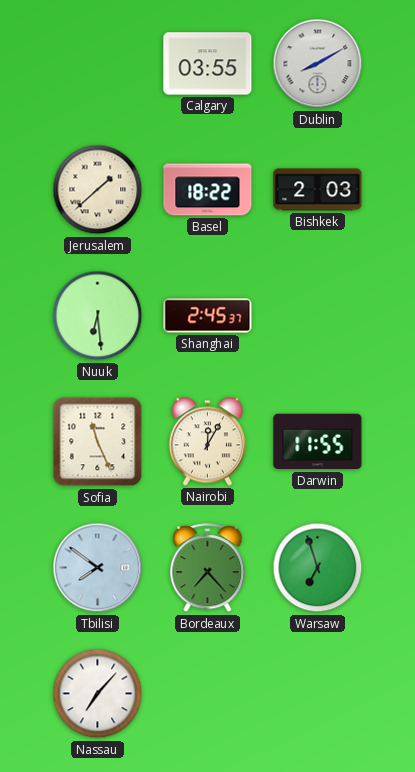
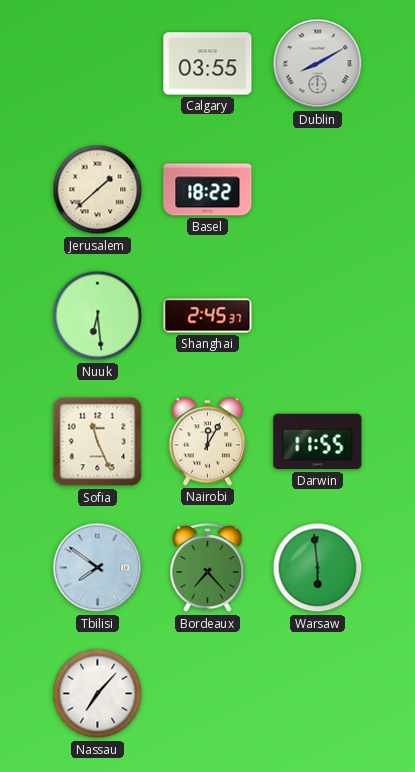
Bishkek: 2:03 -> none
Warsaw: 6:57 -> 5:59
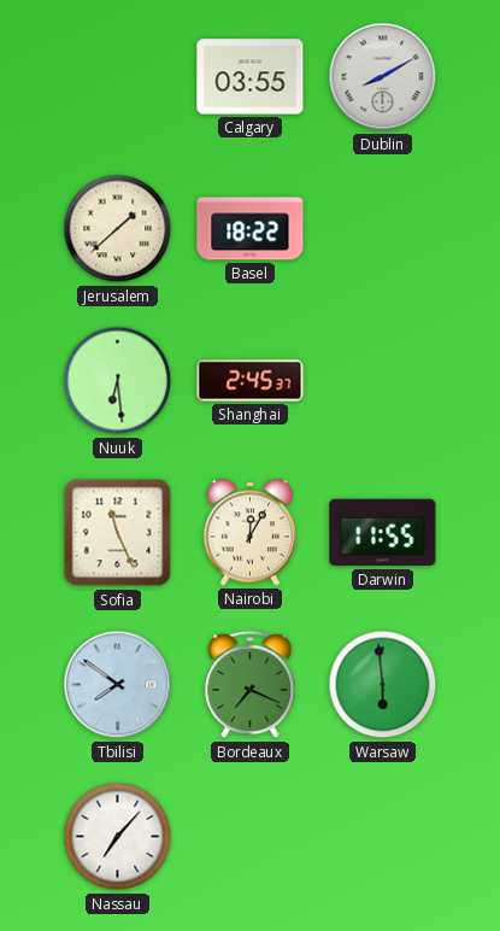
Bordeaux: 7:23 -> 7:19
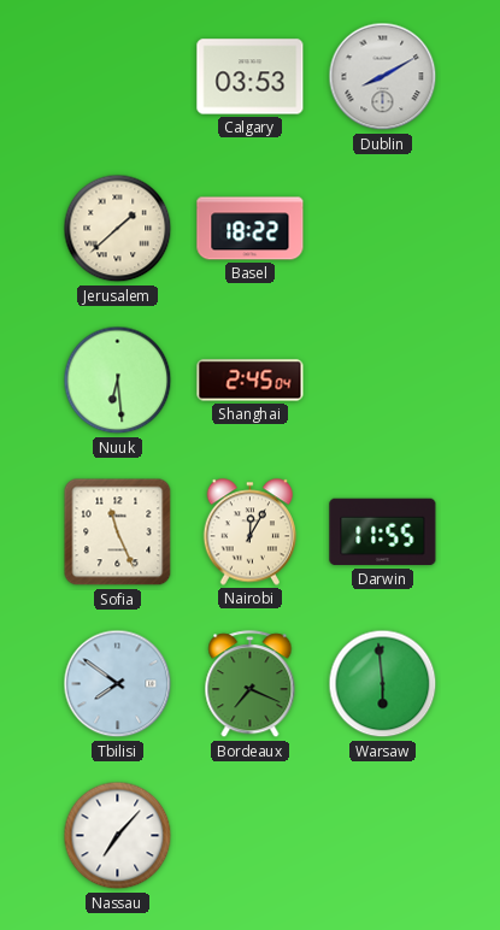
Calgary: 03:55 -> 03:53
Shanghai: 2:45:37 -> 2:45:04
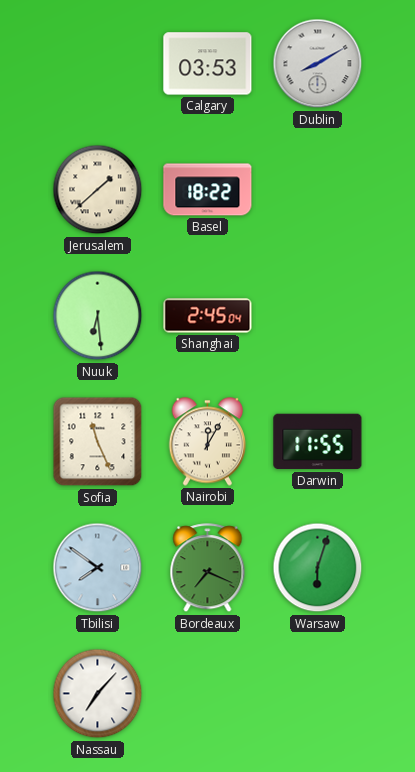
Warsaw: 5:59 -> 6:03
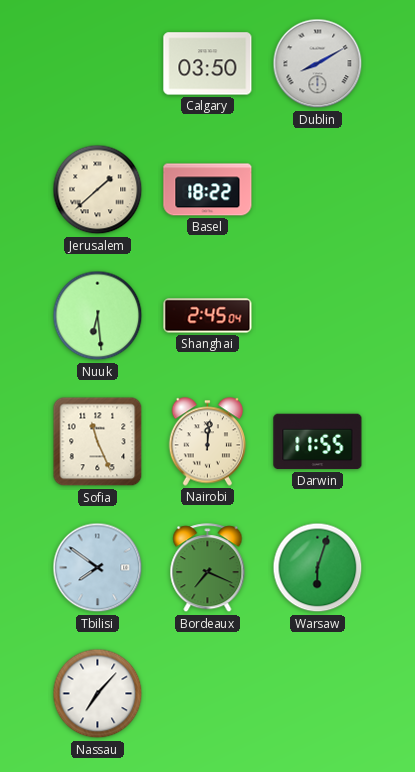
Calgary: 03:53 -> 03:50
Nairobi: 12:05 -> 12:01
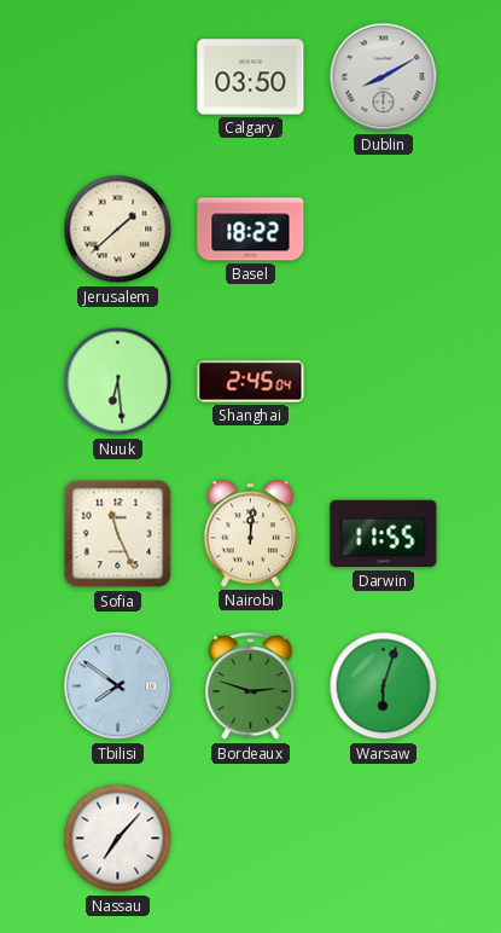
Bordeaux: 7:19 -> 2:48
